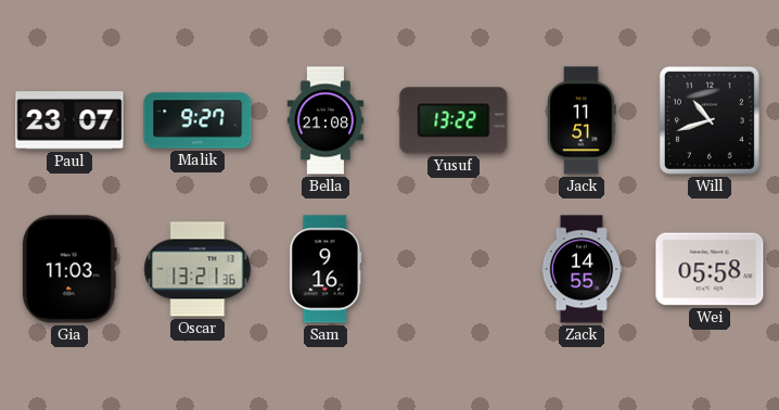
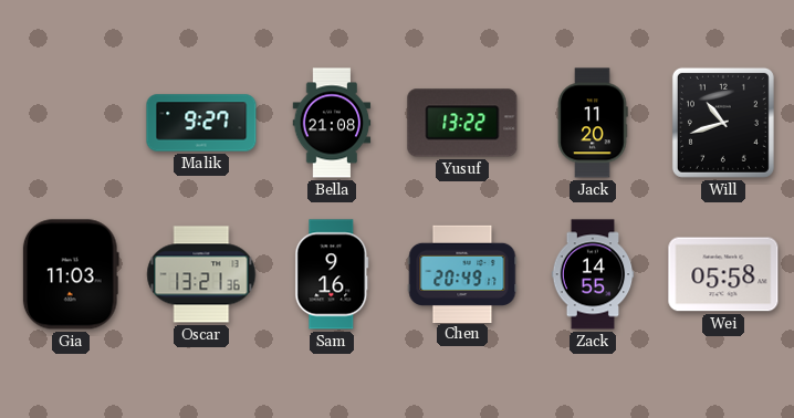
Paul: 23:07 -> none
Jack: 11:51 -> 11:20
Chen: none -> 20:49
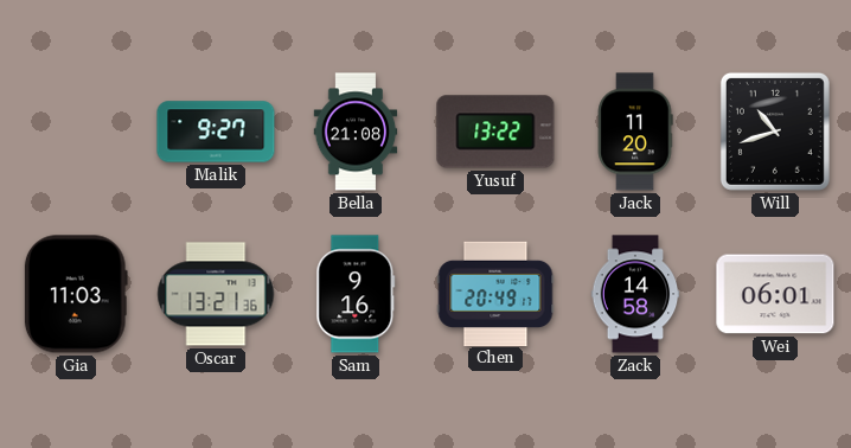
Zack: 14:55 -> 14:58
Wei: 05:58 -> 06:01
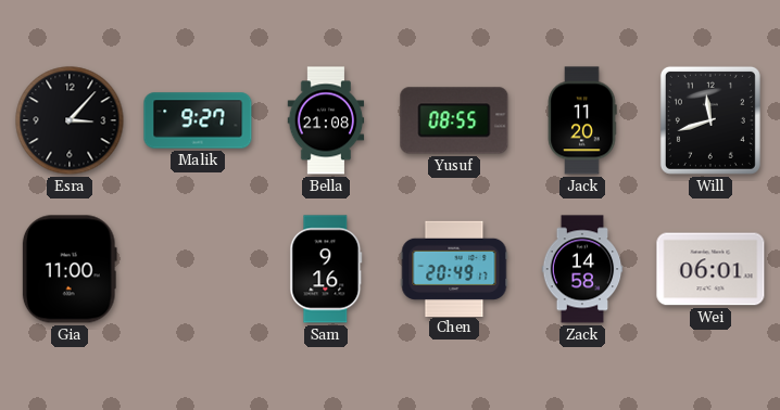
Esra: none -> 3:07
Yusuf: 13:22 -> 08:55
Will: 10:42 -> 11:42
Gia: 11:03 -> 11:00
Oscar: 13:21 -> none
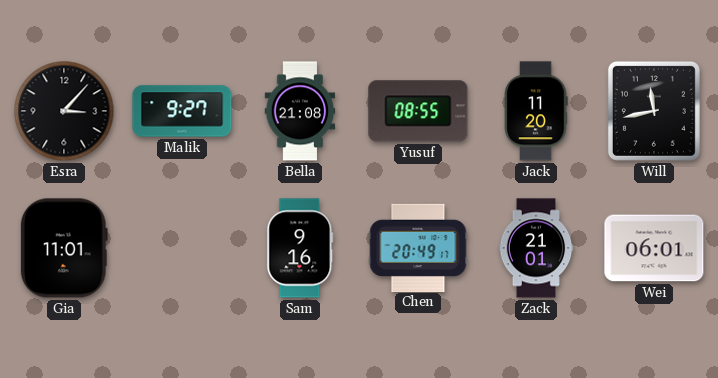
Will: 11:42 -> 11:43
Gia: 11:00 -> 11:01
Zack: 14:58 -> 21:01
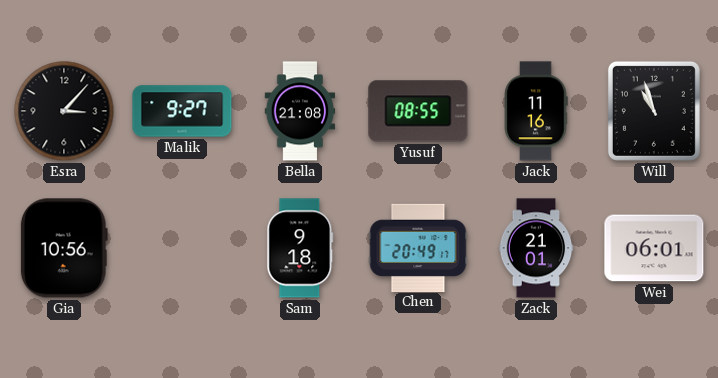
Jack: 11:20 -> 11:16
Will: 11:43 -> 10:57
Gia: 11:01 -> 10:56
Sam: 9:16 -> 9:18
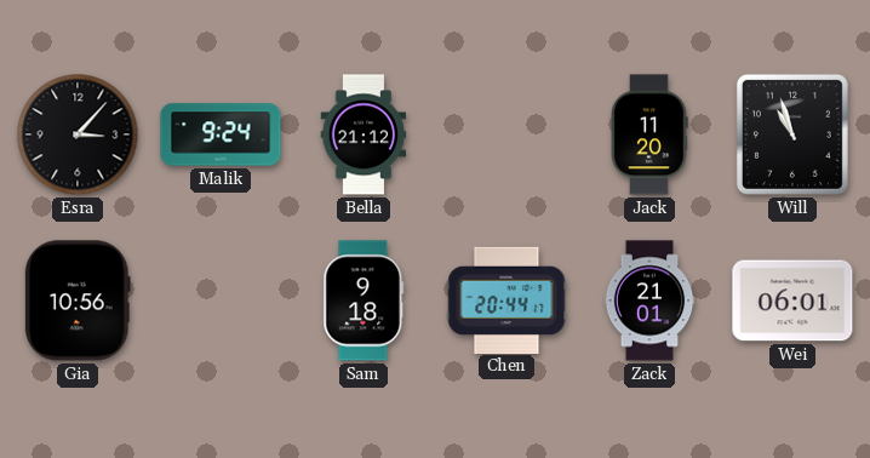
Malik: 9:27 -> 9:24
Bella: 21:08 -> 21:12
Yusuf: 08:55 -> none
Jack: 11:16 -> 11:20
Chen: 20:49 -> 20:44
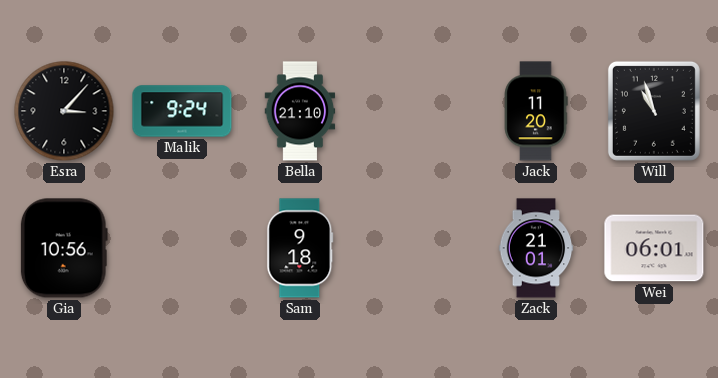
Bella: 21:12 -> 21:10
Chen: 20:44 -> none
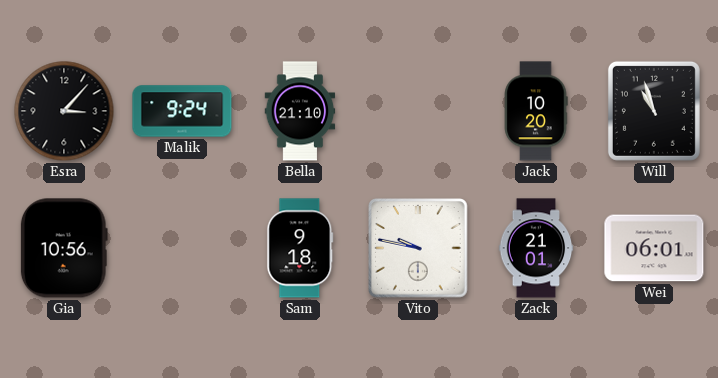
Jack: 11:20 -> 10:20
Vito: none -> 9:47
